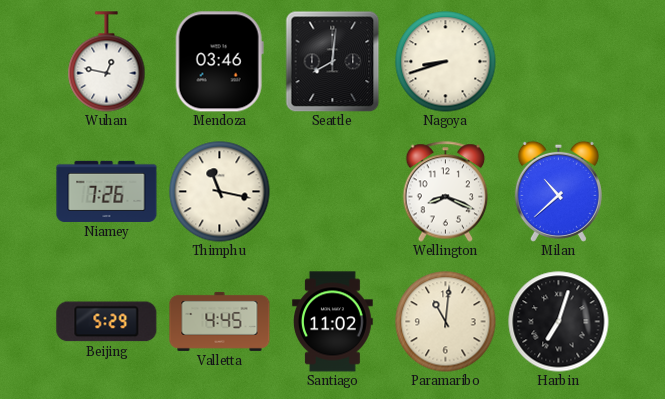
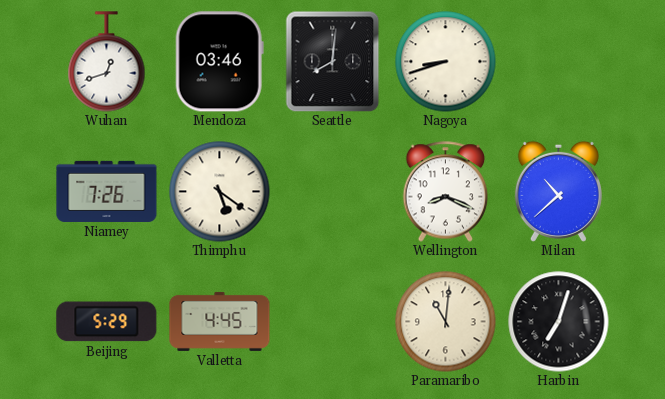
Wuhan: 12:47 -> 12:42
Thimphu: 11:17 -> 5:21
Santiago: 11:02 -> none
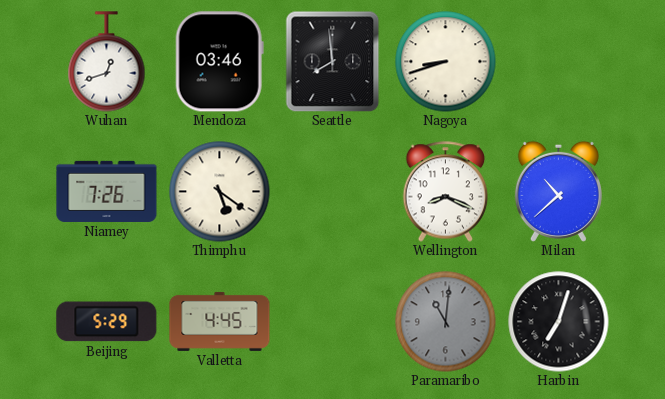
Seattle: 8:01 -> 7:59
Paramaribo dial: cream -> grey
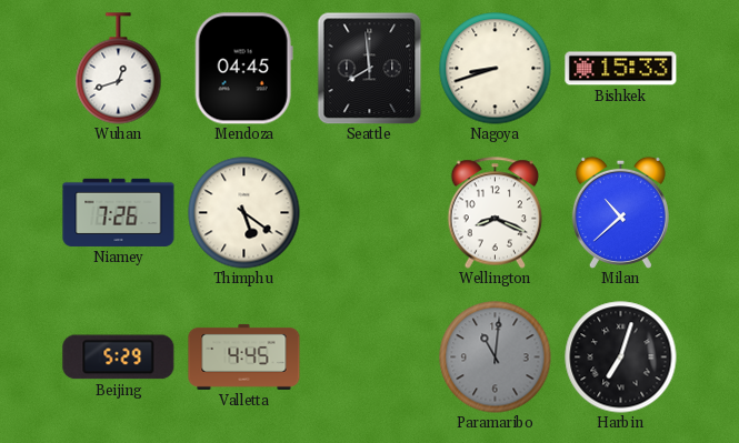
Mendoza: 03:46 -> 04:45
Bishkek: none -> 15:33
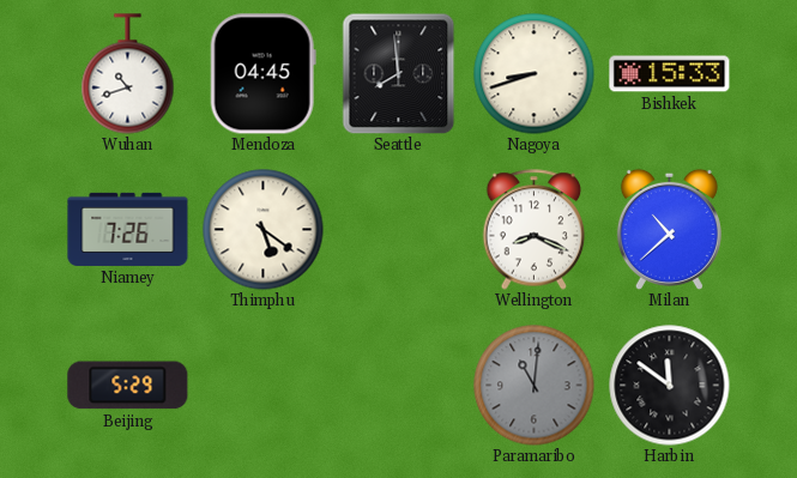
Wuhan: 12:42 -> 10:42
Valletta: 4:45 -> none
Harbin: 7:03 -> 11:51
